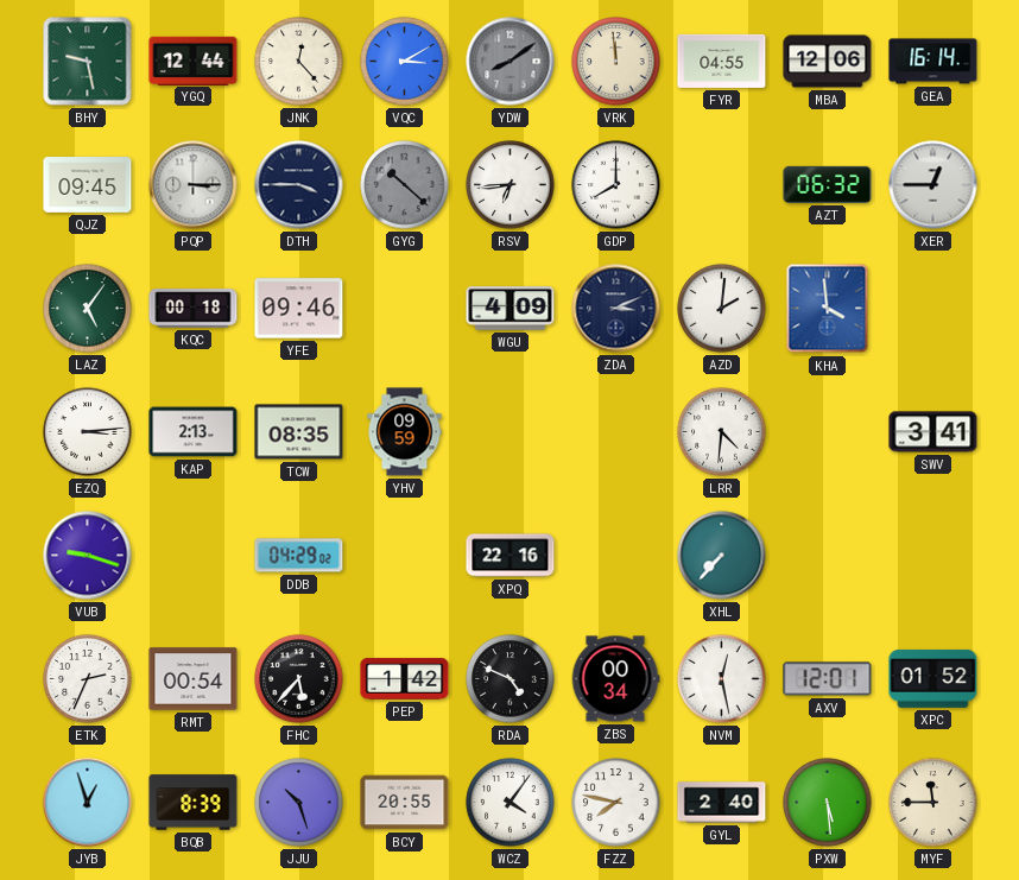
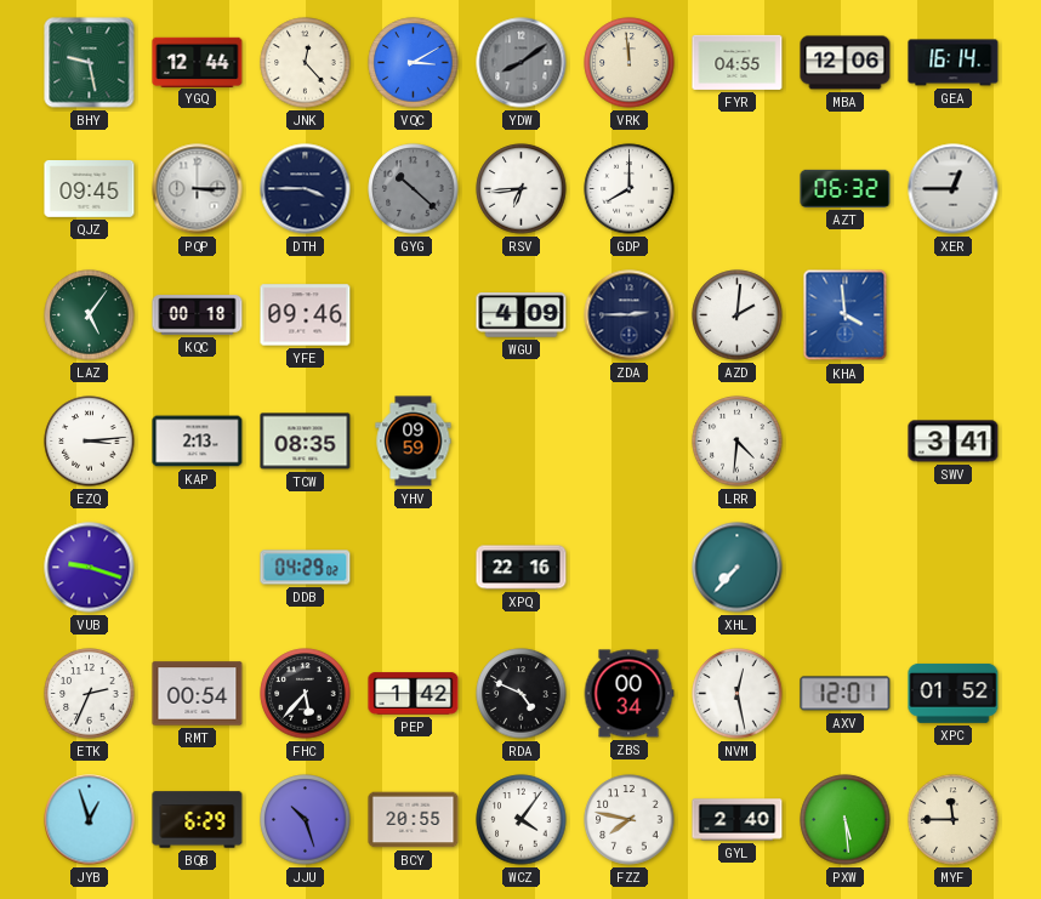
ZDA: 3:11 -> 2:45
BQB: 8:39 -> 6:29
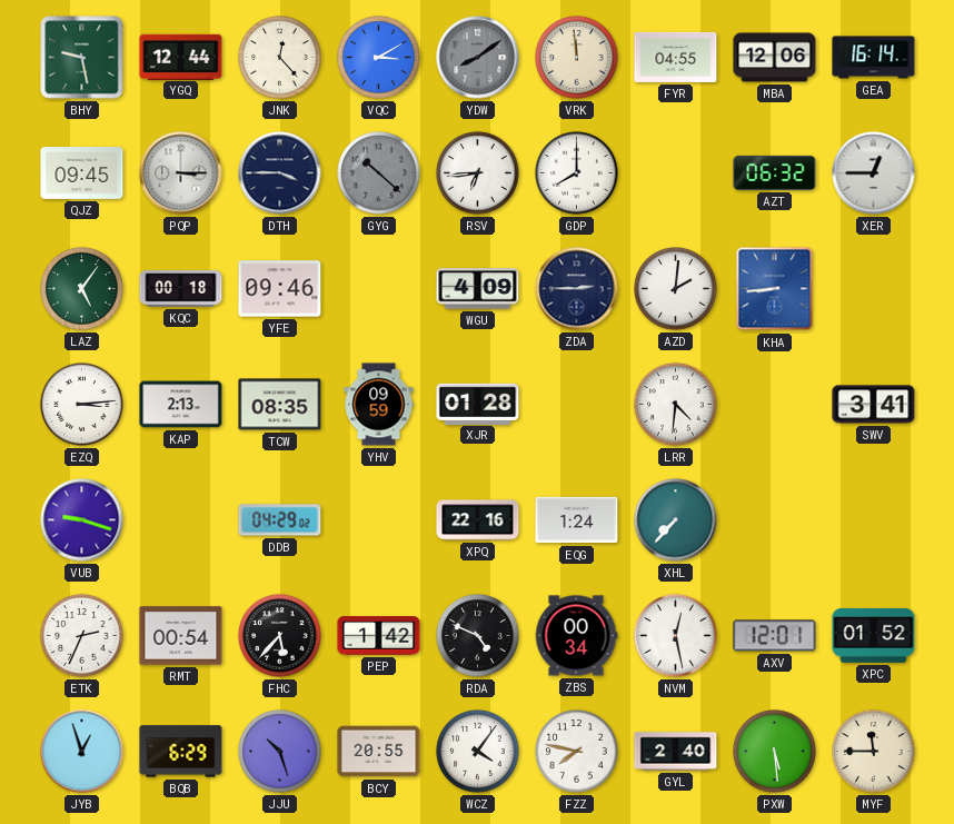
KHA: 3:59 -> 8:44
XJR: none -> 01:28
EQG: none -> 1:24
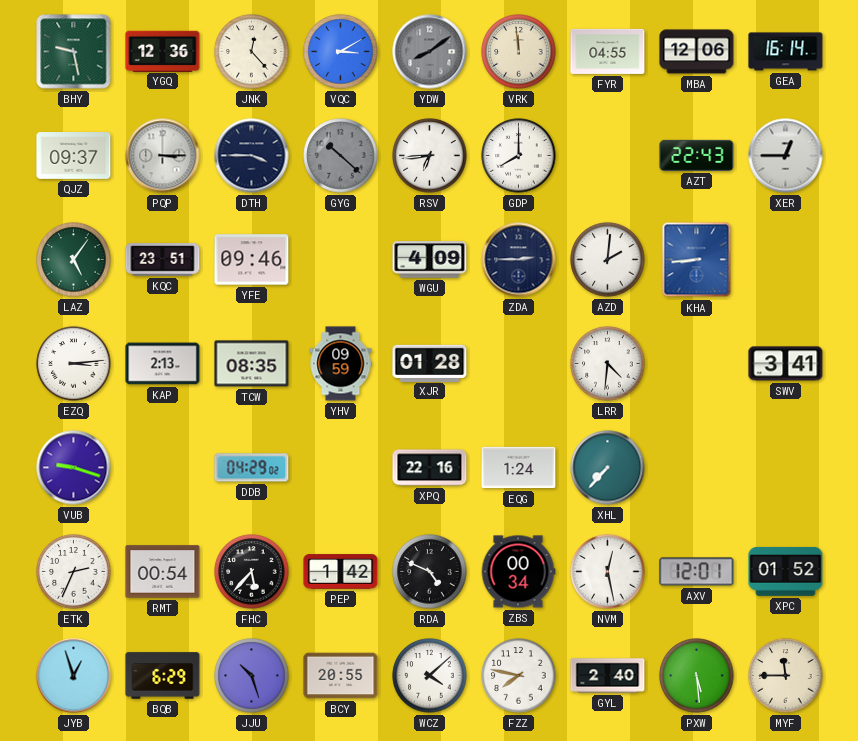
YGQ: 12:44 -> 12:36
QJZ: 09:45 -> 09:37
AZT: 06:32 -> 22:43
KQC: 00:18 -> 23:51
WCZ: 4:06 -> 4:08
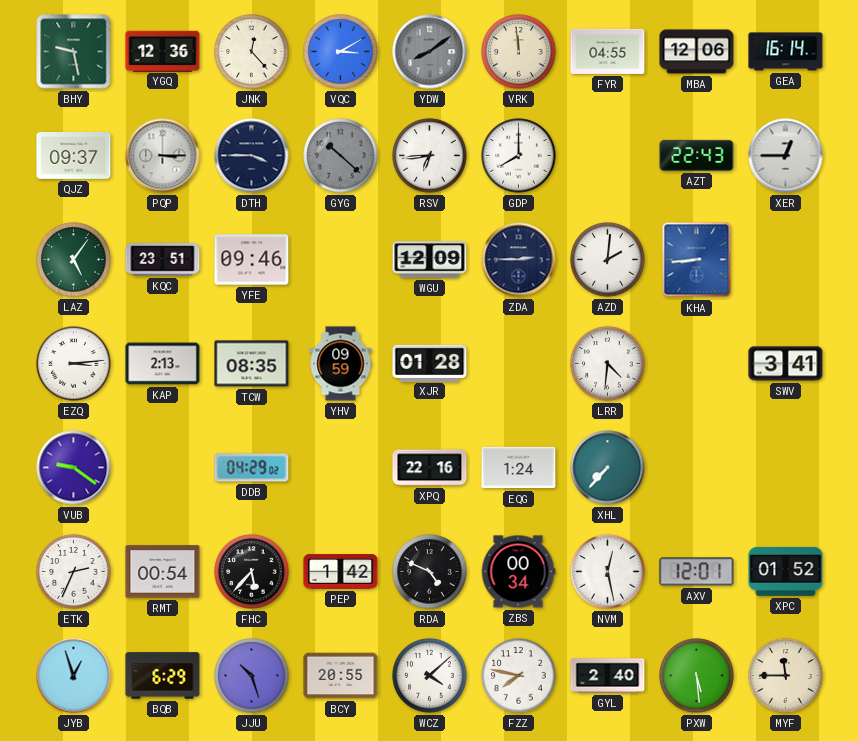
WGU: 4:09 -> 12:09
VUB: 9:18 -> 9:21
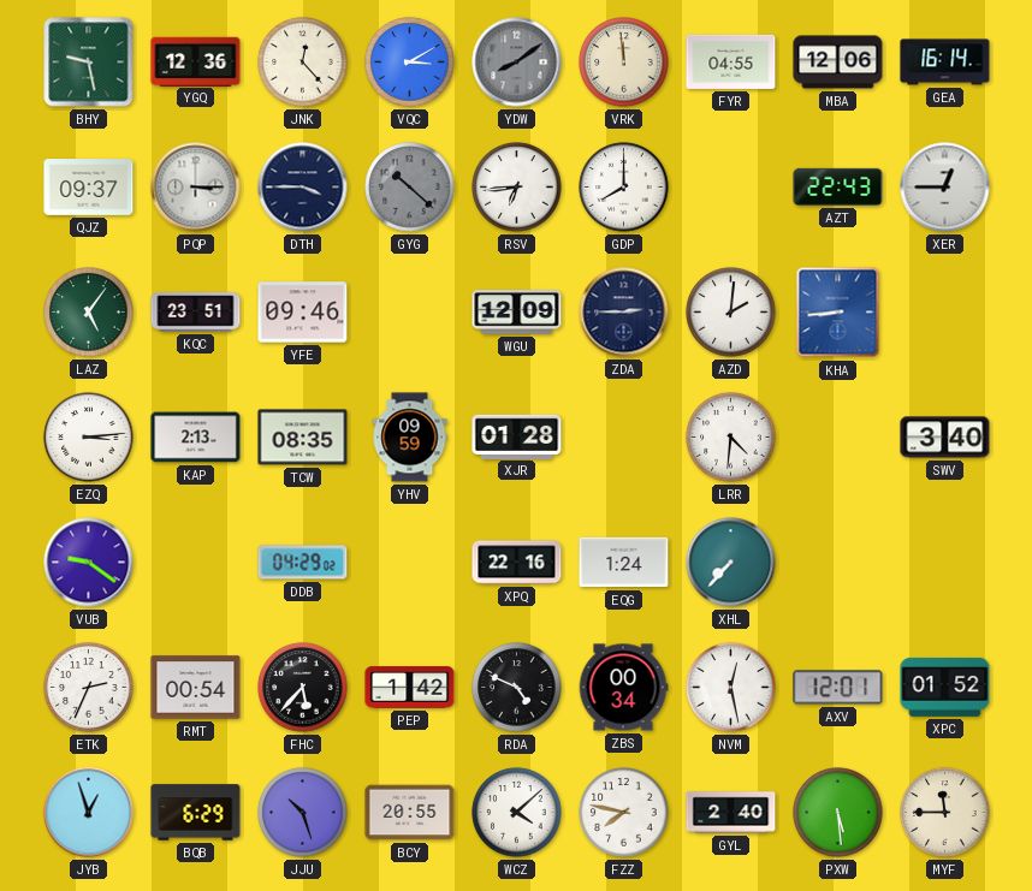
SWV: 3:41 -> 3:40
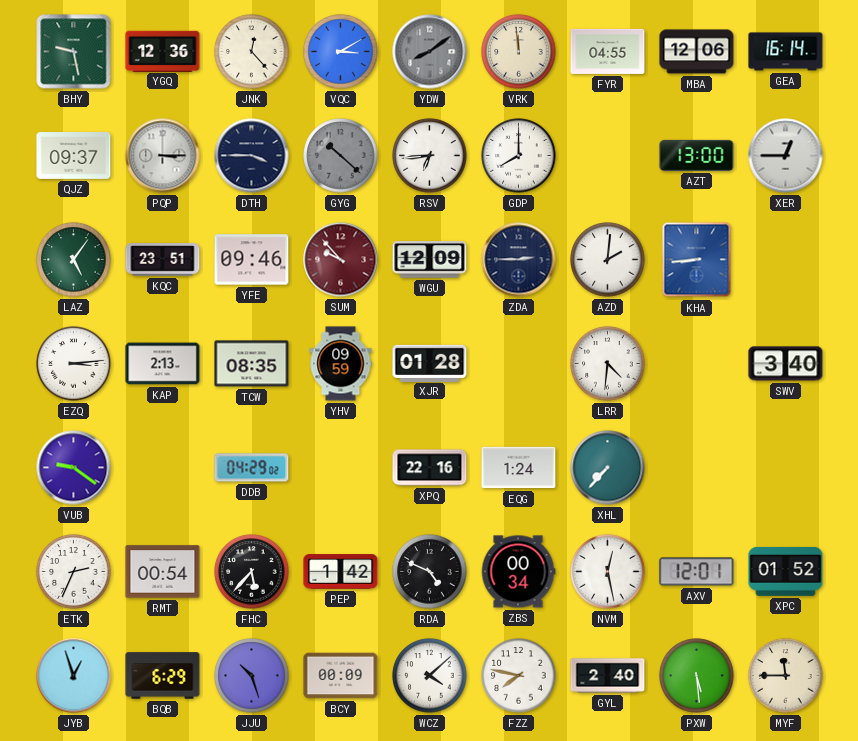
AZT: 22:43 -> 13:00
SUM: none -> 9:53
BCY: 20:55 -> 00:09
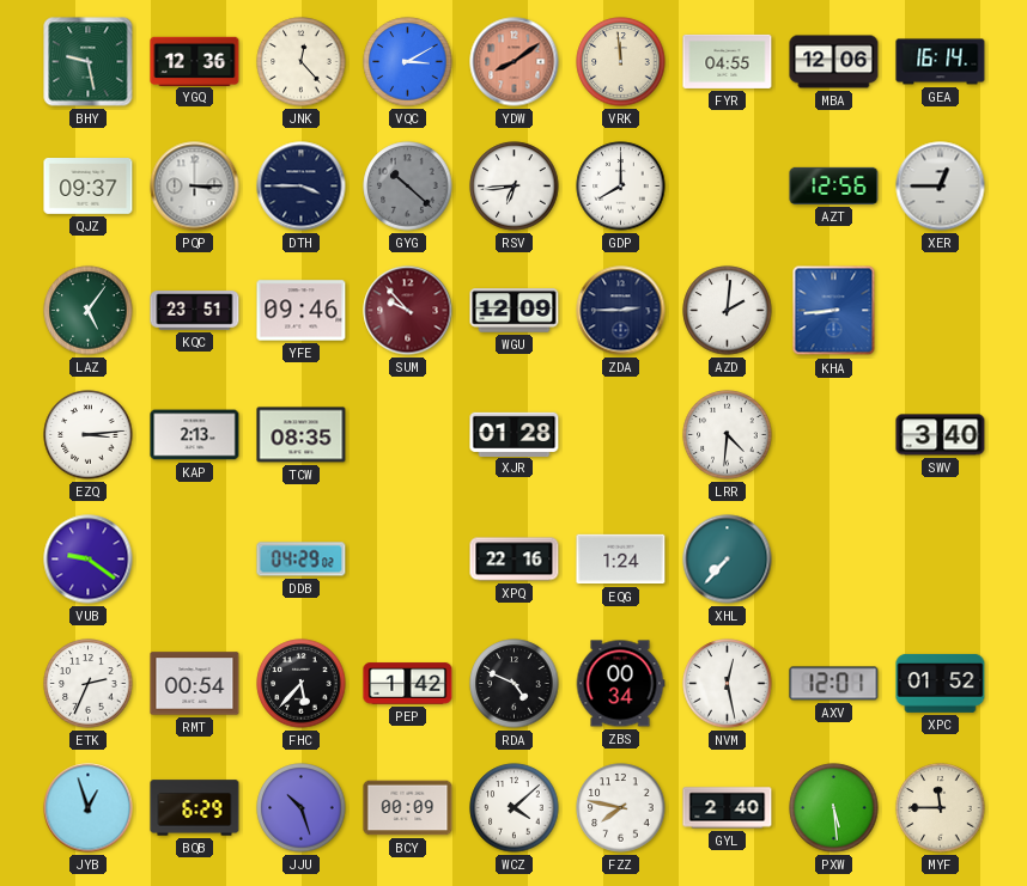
YDW dial: grey -> salmon
AZT: 13:00 -> 12:56
YHV: 09:59 -> none
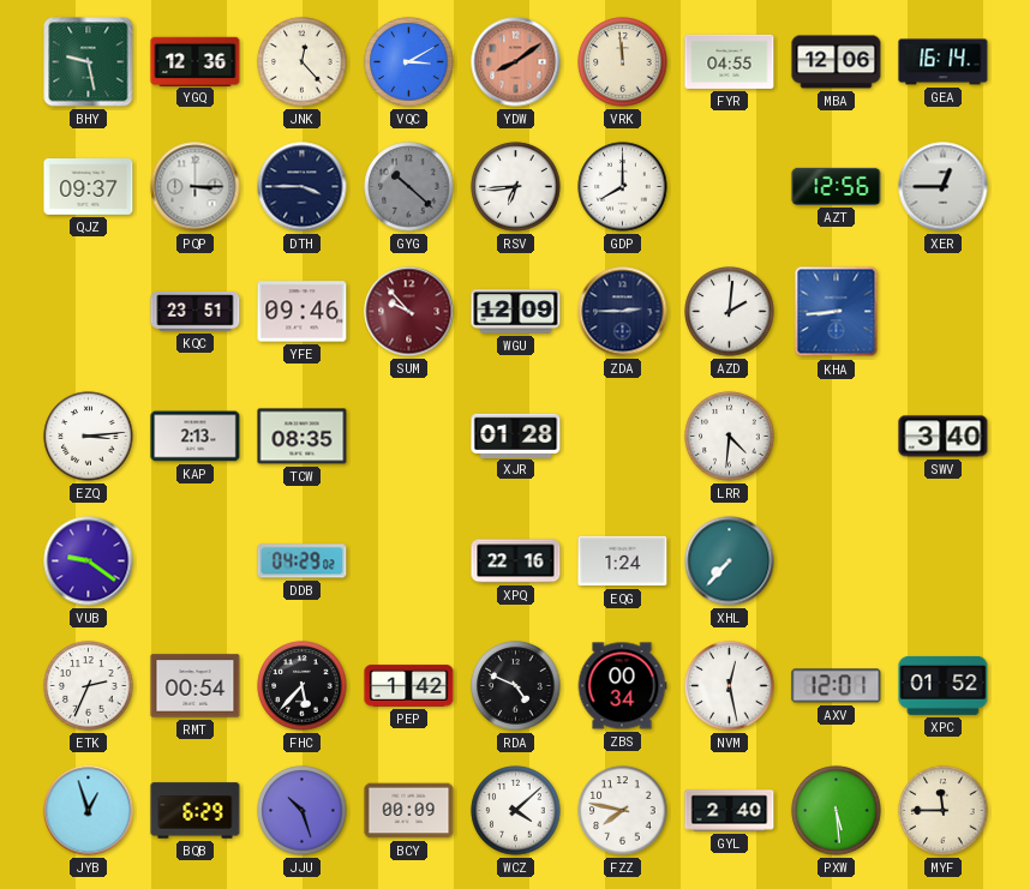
LAZ: 5:06 -> none
